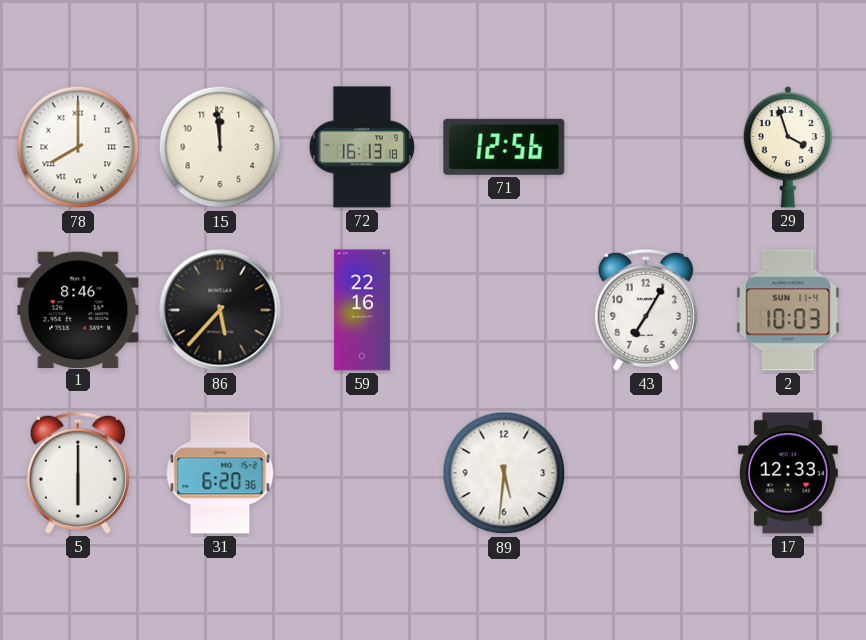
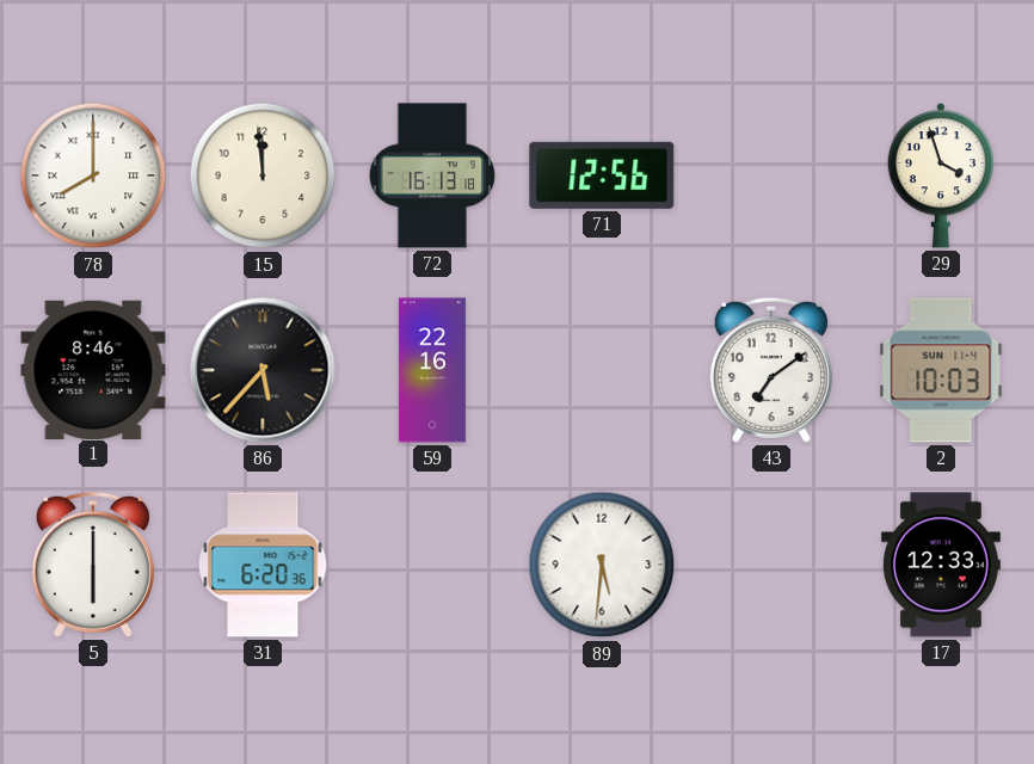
43: 7:05 -> 7:09
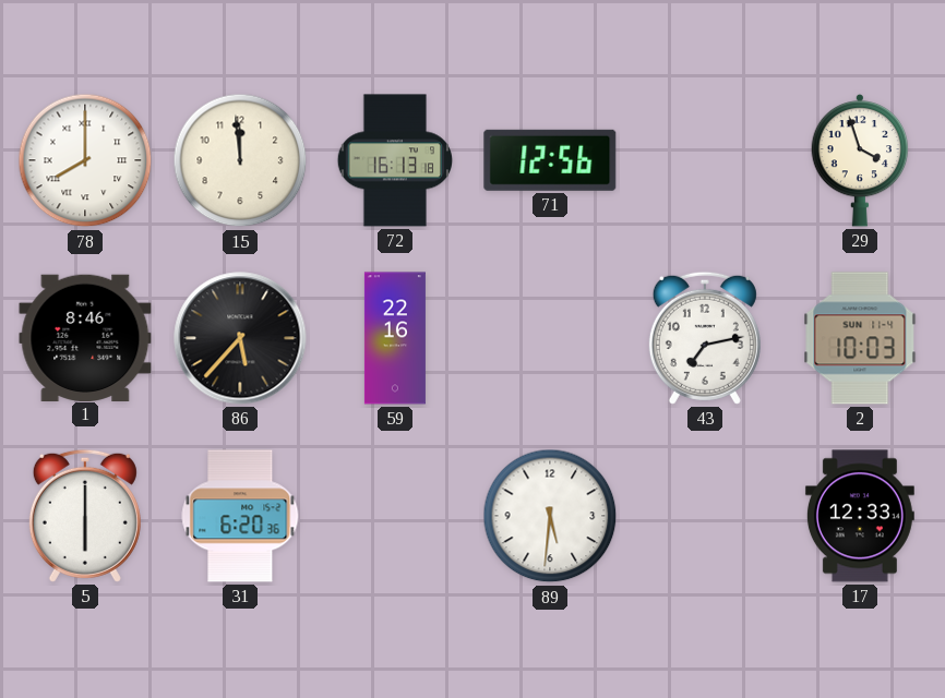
43: 7:09 -> 7:13
